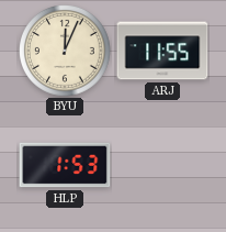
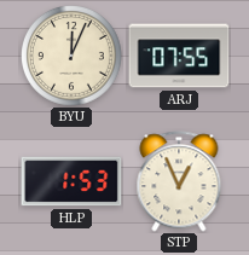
ARJ: 11:55 -> 07:55
STP: none -> 12:56
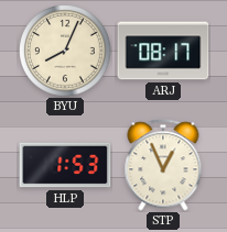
BYU: 12:04 -> 8:04
ARJ: 07:55 -> 08:17
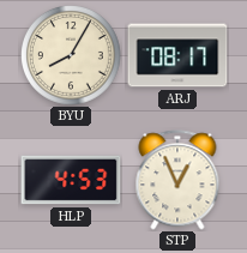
BYU: 8:04 -> 8:05
HLP: 1:53 -> 4:53
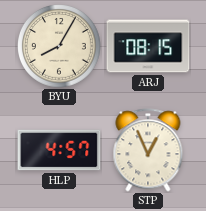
ARJ: 08:17 -> 08:15
HLP: 4:53 -> 4:57
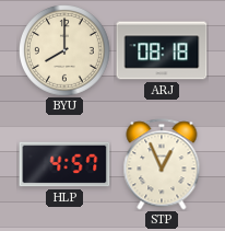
BYU: 8:05 -> 8:00
ARJ: 08:15 -> 08:18
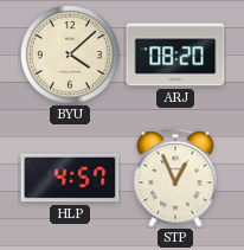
BYU: 8:00 -> 4:08
ARJ: 08:18 -> 08:20
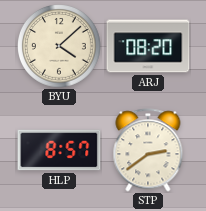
HLP: 4:57 -> 8:57
STP: 12:56 -> 2:39
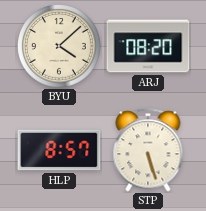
STP: 2:39 -> 5:27
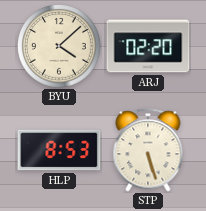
ARJ: 08:20 -> 02:20
HLP: 8:57 -> 8:53
